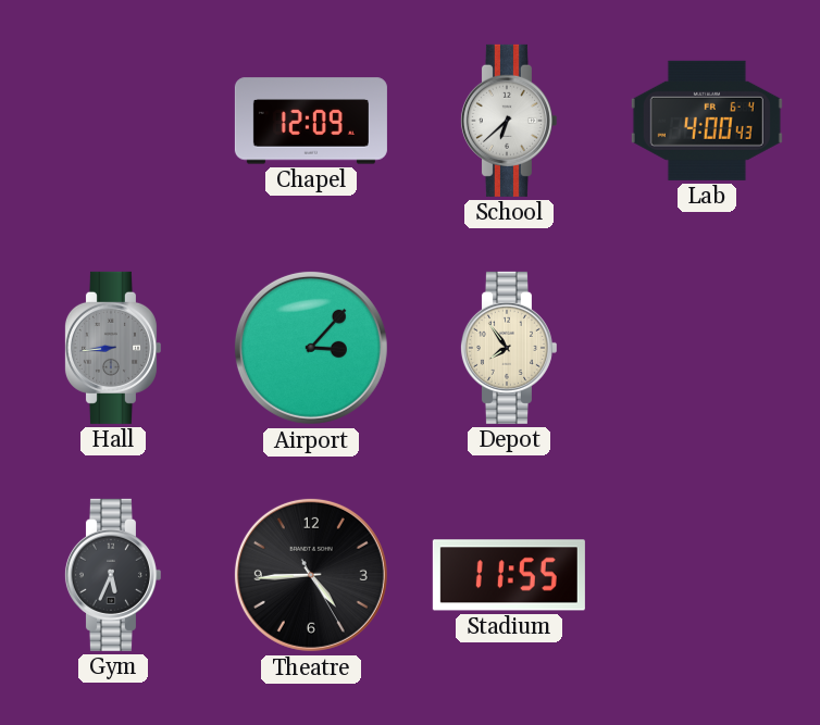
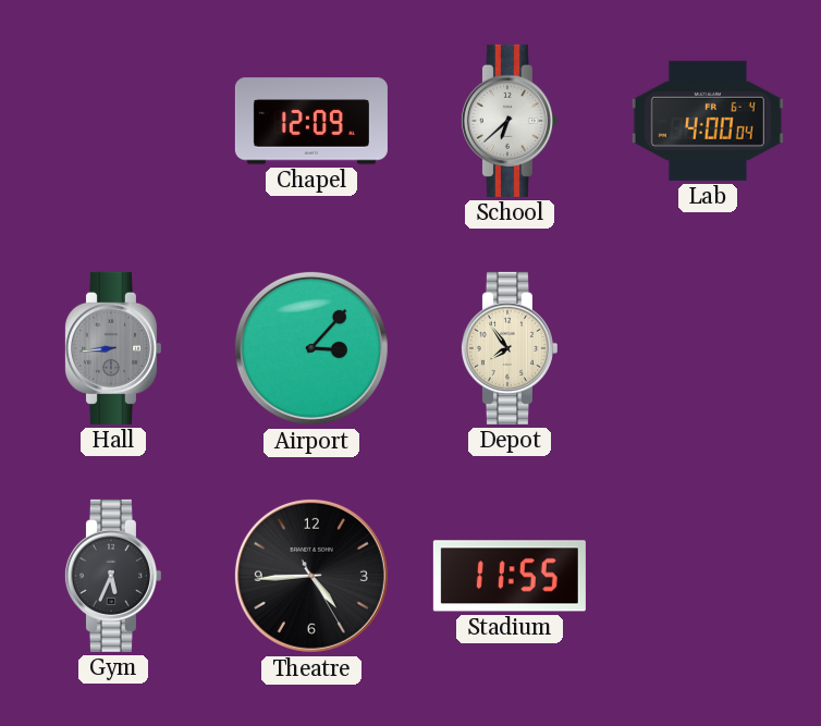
Lab: 4:00:43 -> 4:00:04
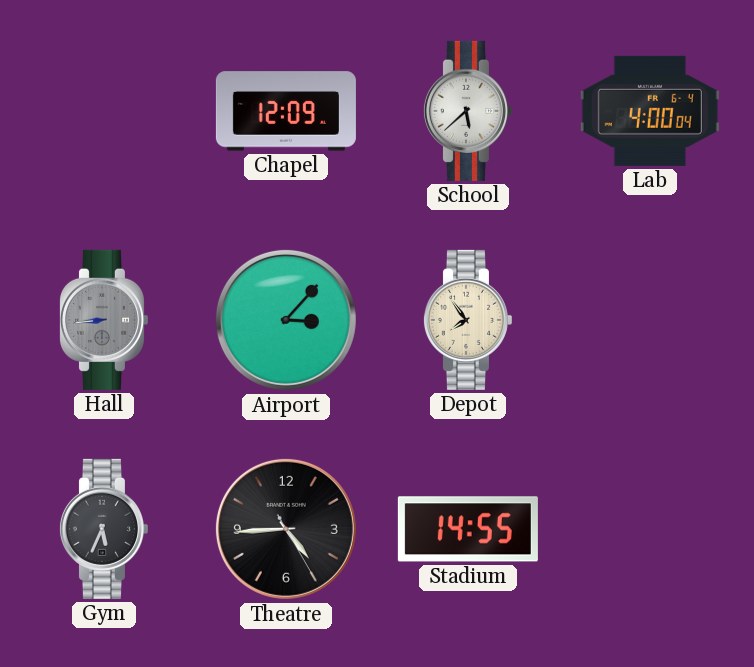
School: 6:38 -> 5:38
Stadium: 11:55 -> 14:55
